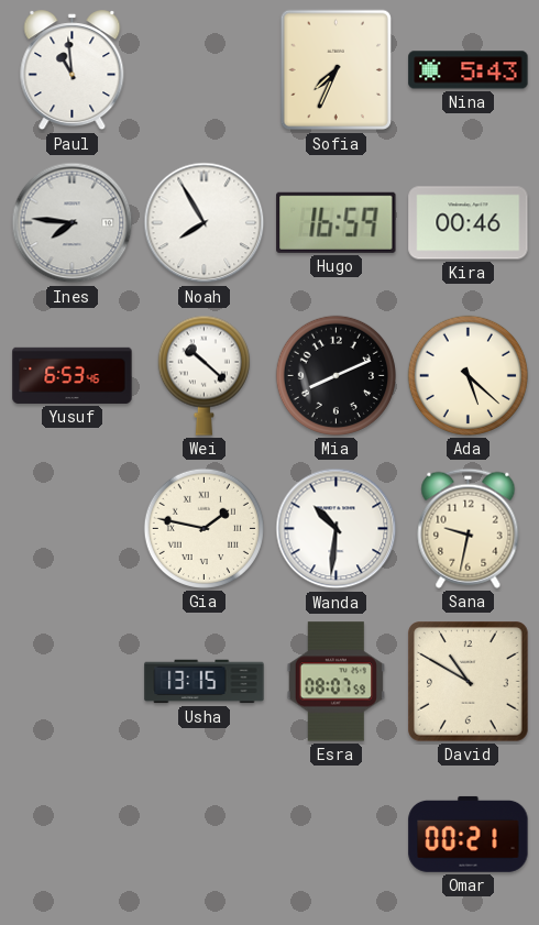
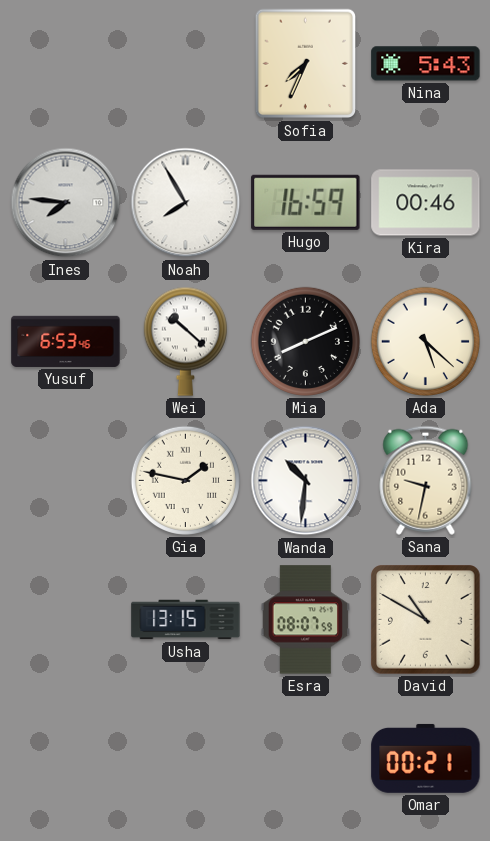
Paul: 10:59 -> none
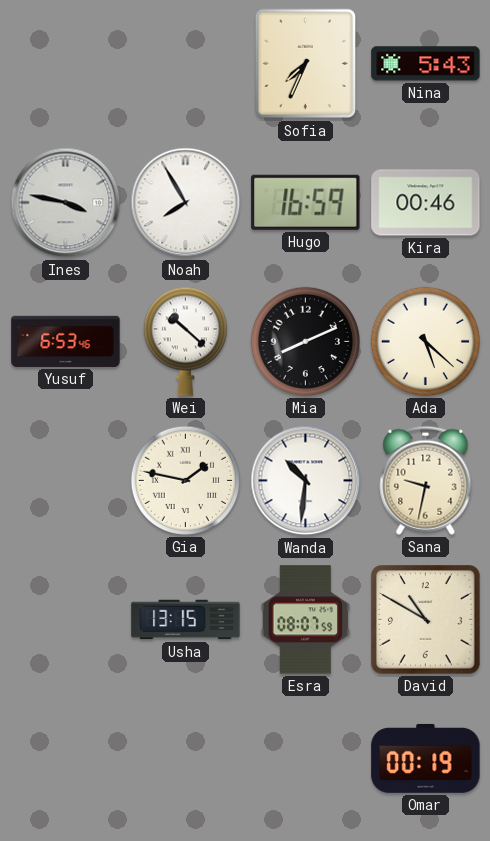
Ines: 7:46 -> 3:47
Omar: 00:21 -> 00:19
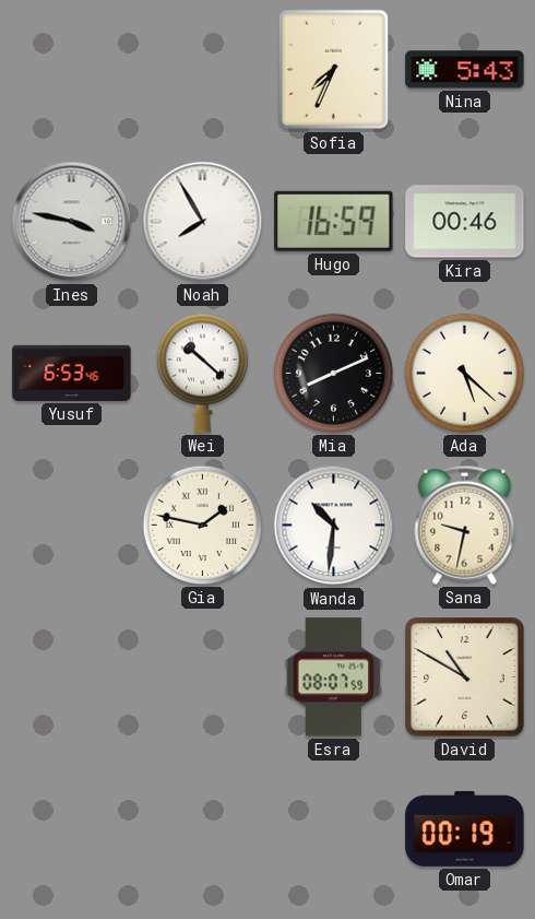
Usha: 13:15 -> none
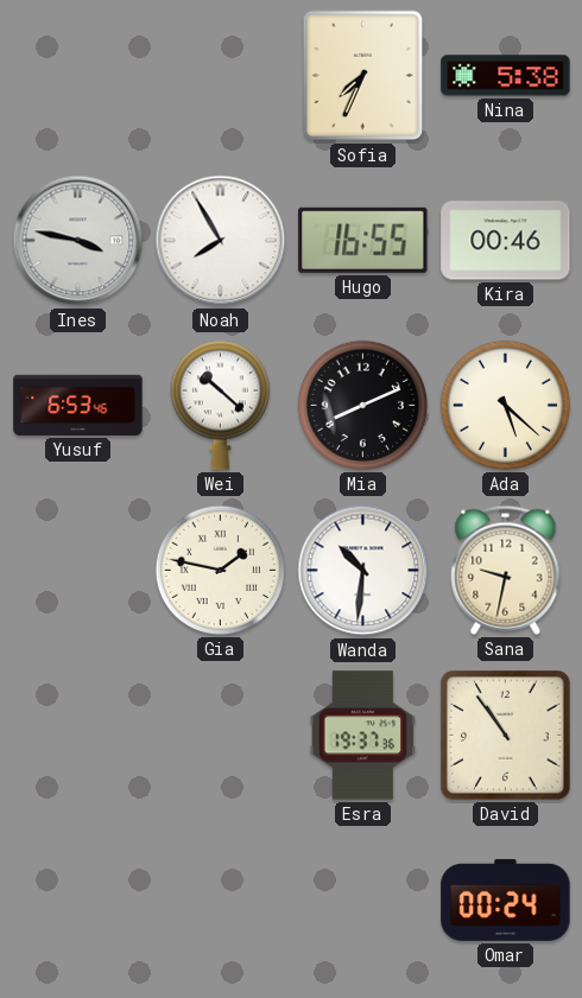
Nina: 5:43 -> 5:38
Hugo: 16:59 -> 16:55
Esra: 08:07 -> 19:37
David: 10:50 -> 10:54
Omar: 00:19 -> 00:24
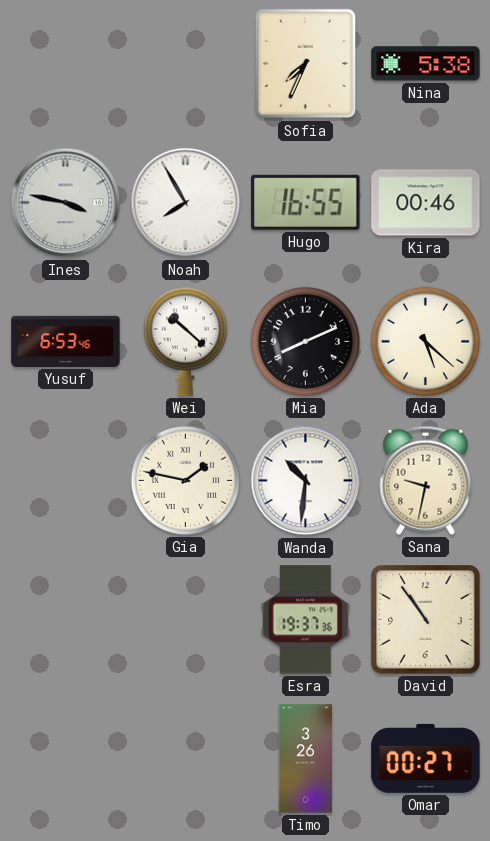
Timo: none -> 3:26
Omar: 00:24 -> 00:27
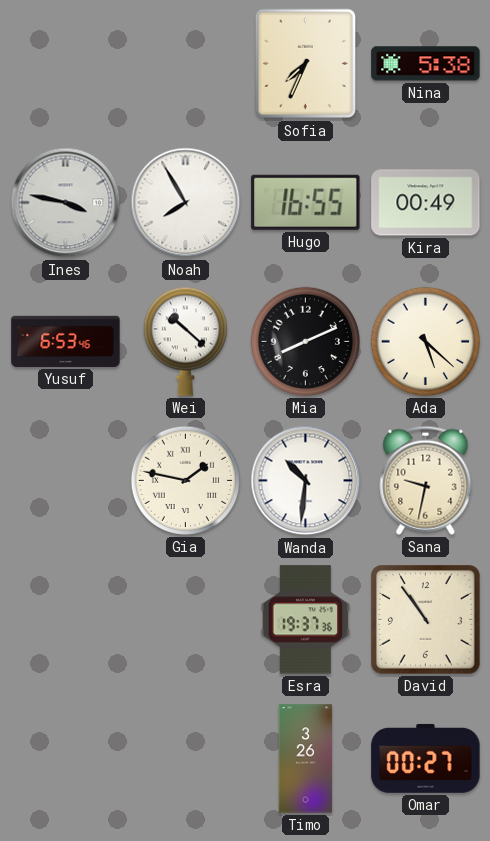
Kira: 00:46 -> 00:49
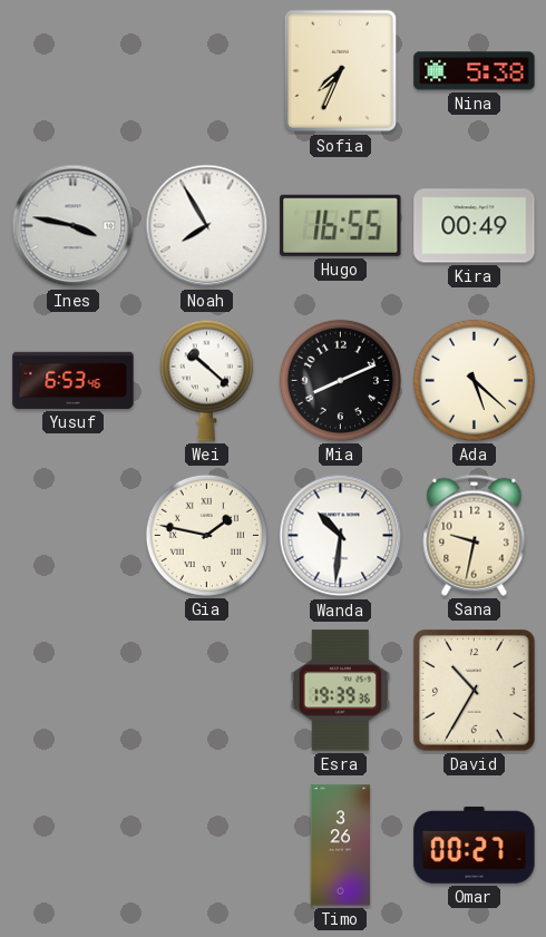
Esra: 19:37 -> 19:39
David: 10:54 -> 10:35
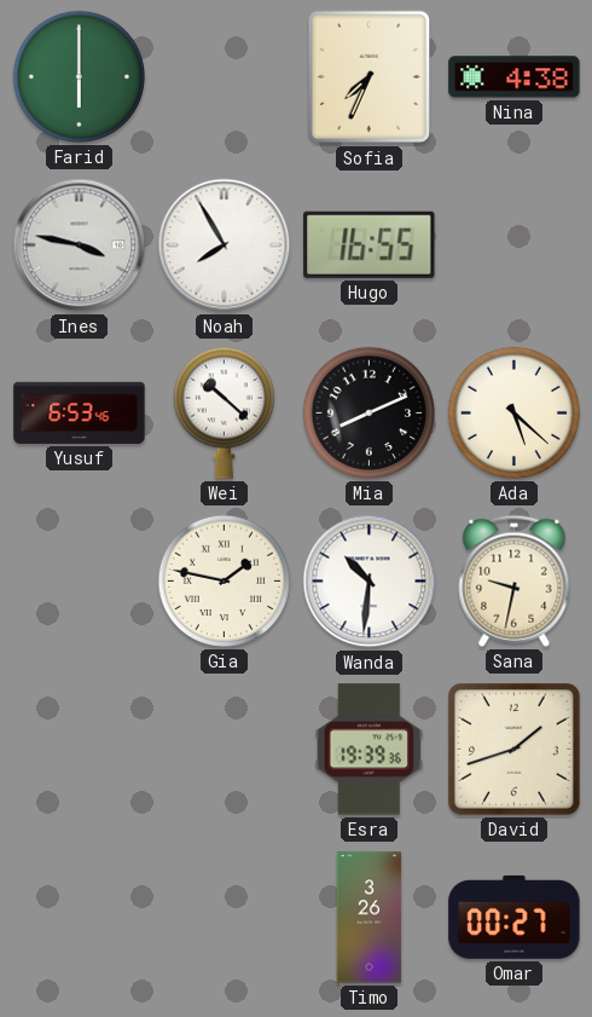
Farid: none -> 6:00
Nina: 5:38 -> 4:38
Kira: 00:49 -> none
David: 10:35 -> 1:42
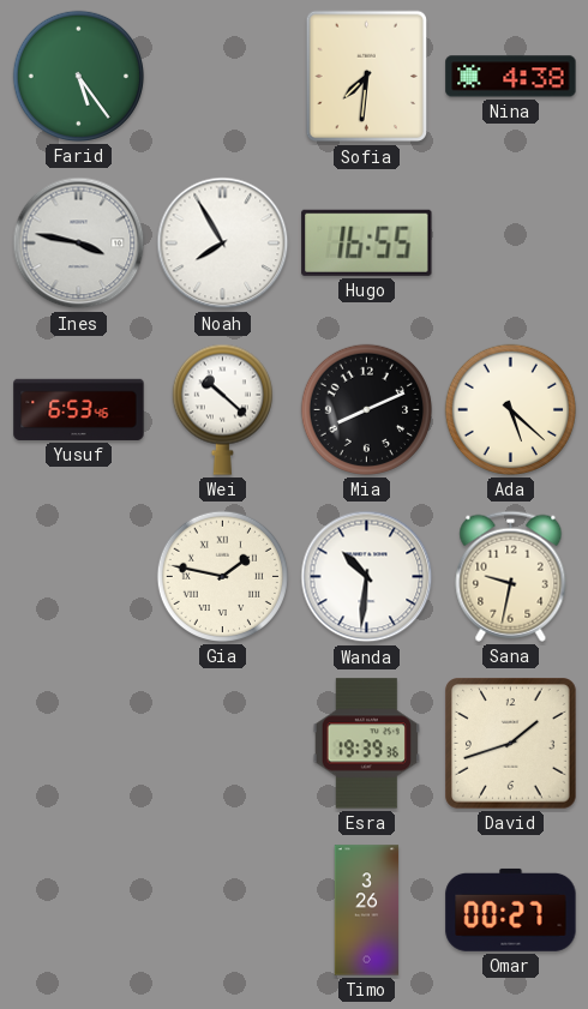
Farid: 6:00 -> 5:24
Sofia: 7:34 -> 7:31
